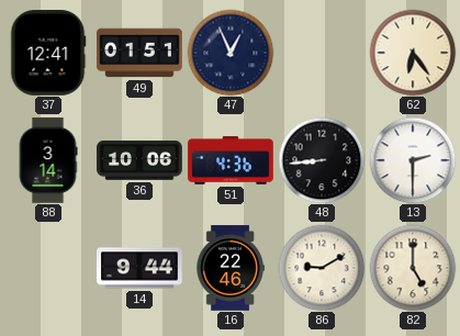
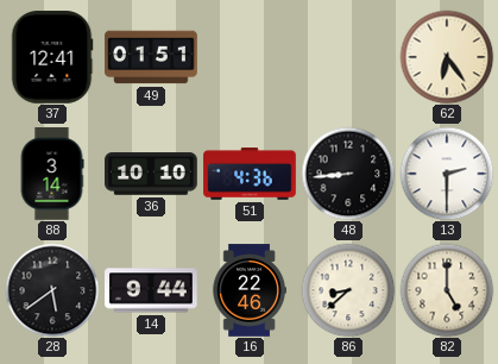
47: 12:56 -> none
36: 10:06 -> 10:10
28: none -> 5:39
86: 9:10 -> 8:38
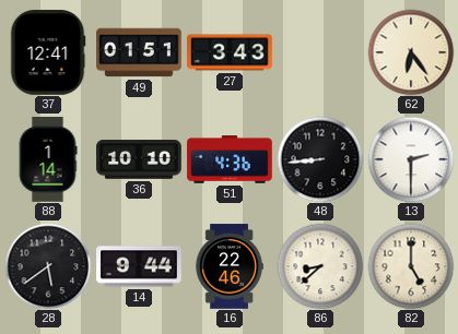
27: none -> 3:43
88: 3:14 -> 1:14
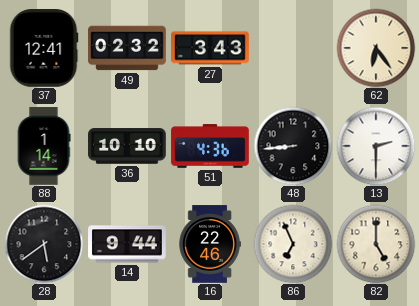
49: 01:51 -> 02:32
86: 8:38 -> 6:56
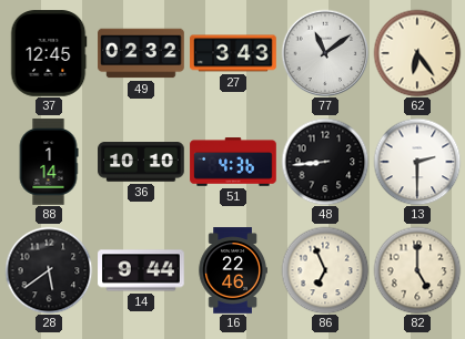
37: 12:41 -> 12:45
77: none -> 11:09
